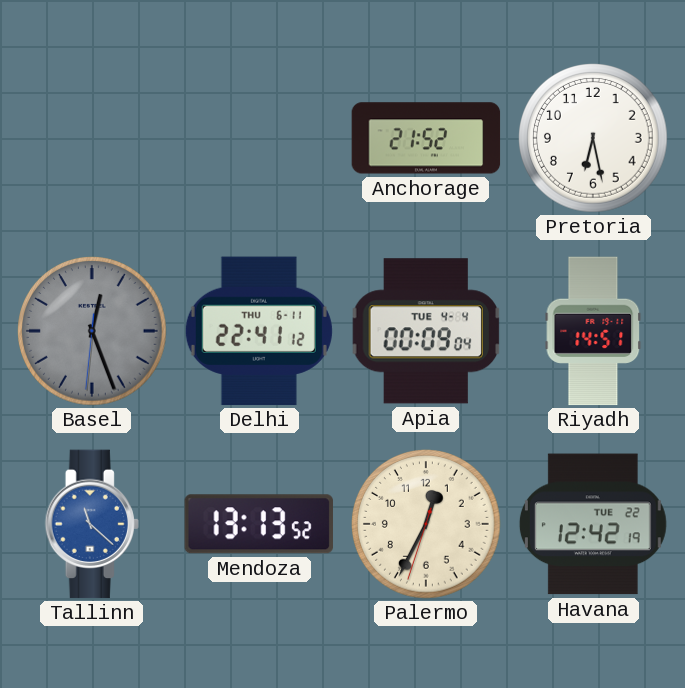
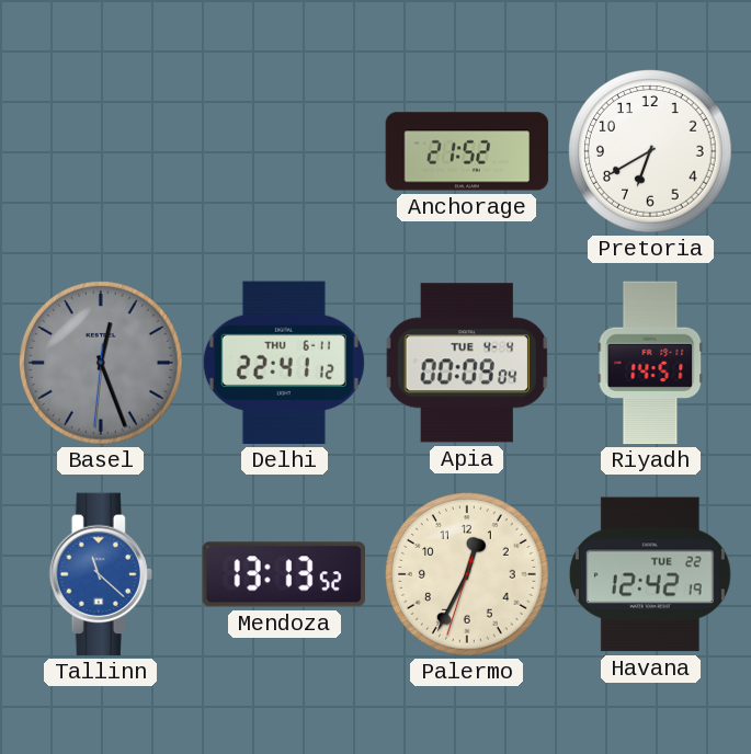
Pretoria: 6:28 -> 6:40
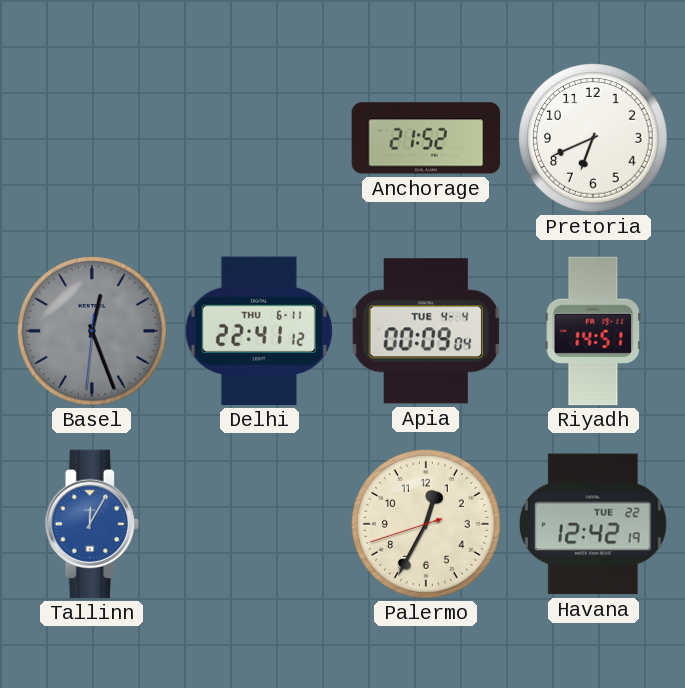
Pretoria: 6:40 -> 6:41
Tallinn: 11:22 -> 12:05
Mendoza: 13:13 -> none
Palermo: 12:34:33 -> 12:34:42
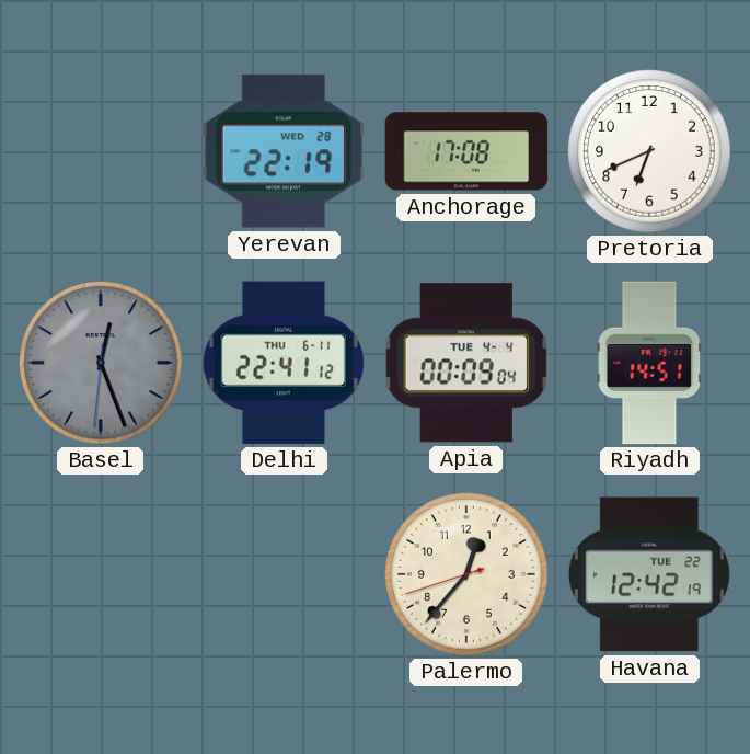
Yerevan: none -> 22:19
Anchorage: 21:52 -> 17:08
Tallinn: 12:05 -> none
Palermo: 12:34 -> 12:36
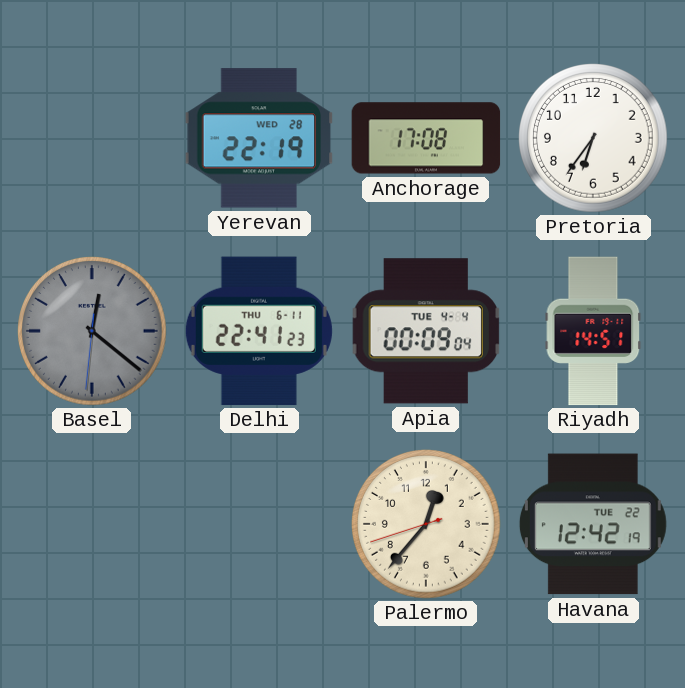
Pretoria: 6:41 -> 6:36
Basel: 12:26 -> 12:21
Delhi: 22:41:12 -> 22:41:23
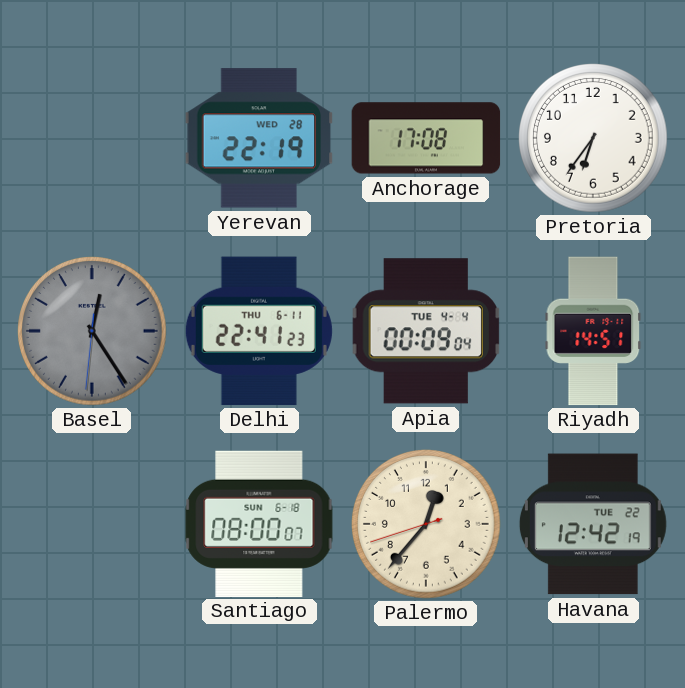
Basel: 12:21 -> 12:24
Santiago: none -> 08:00
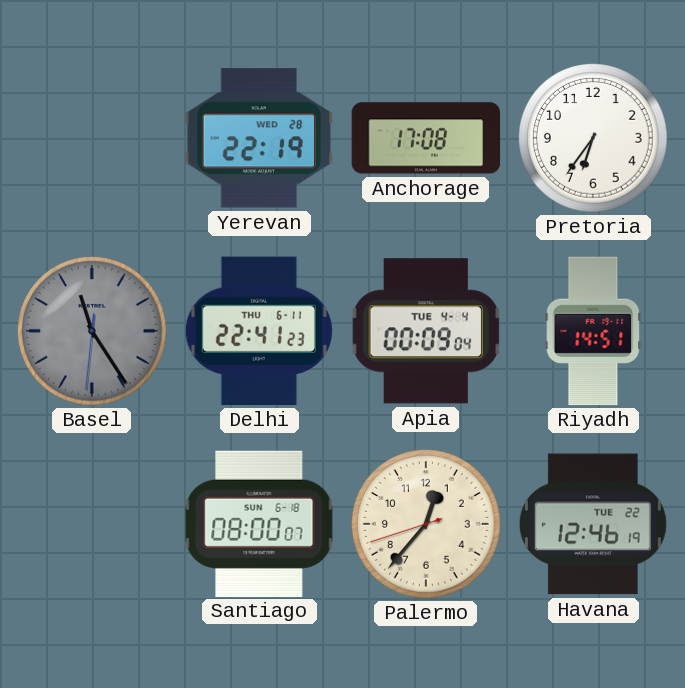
Basel: 12:24 -> 11:24
Havana: 12:42 -> 12:46
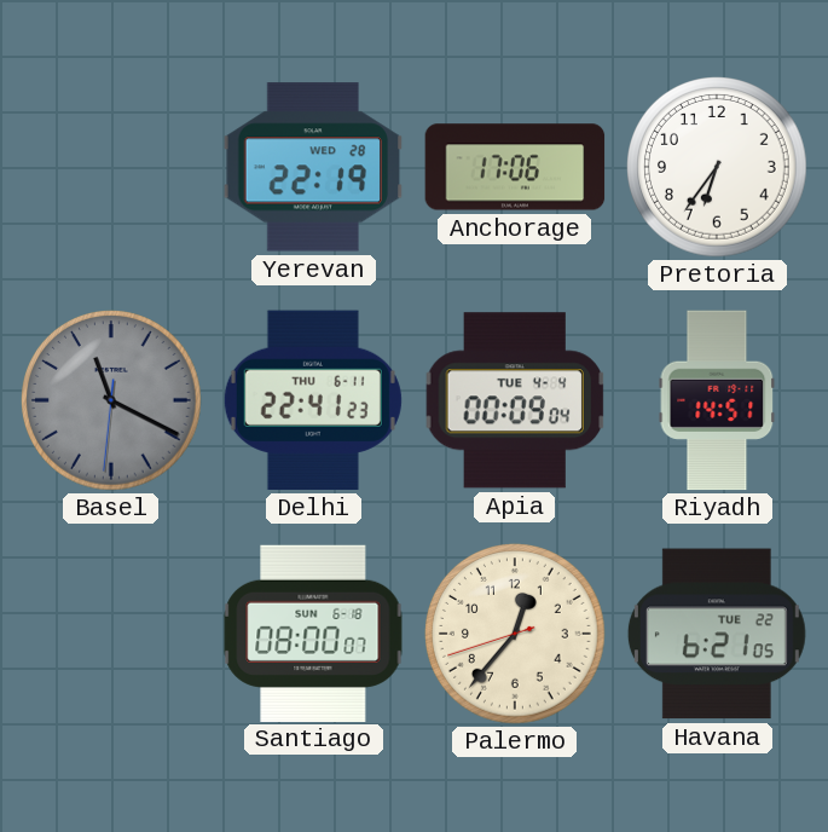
Anchorage: 17:08 -> 17:06
Basel: 11:24 -> 11:19
Havana: 12:46 -> 6:21
